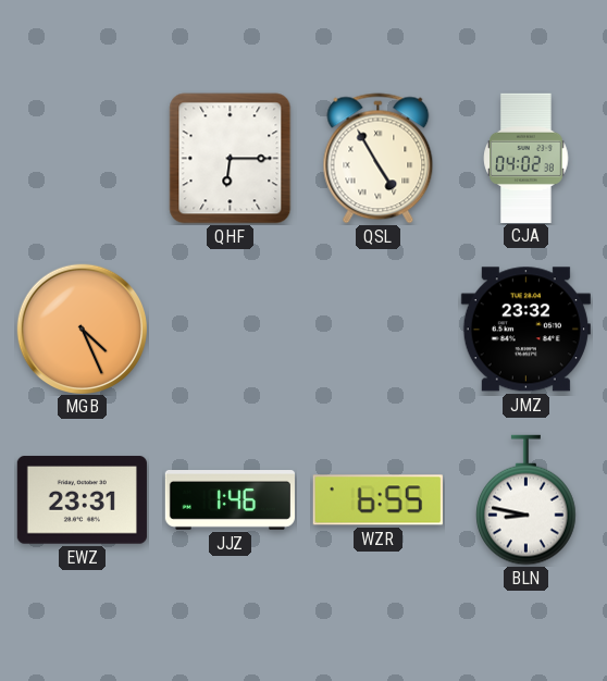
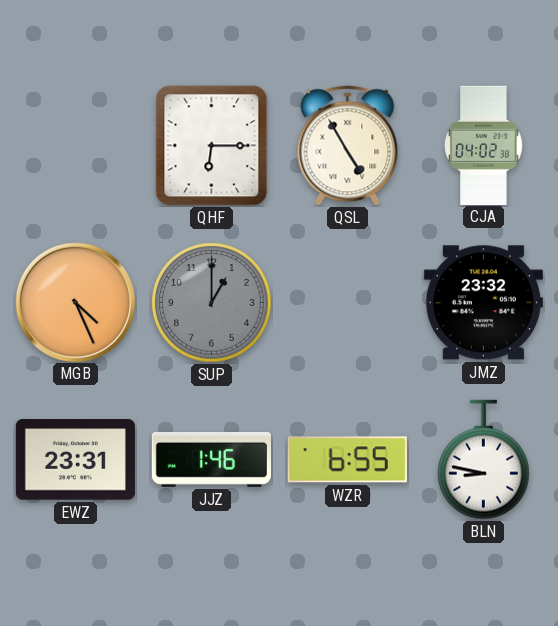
SUP: none -> 1:00
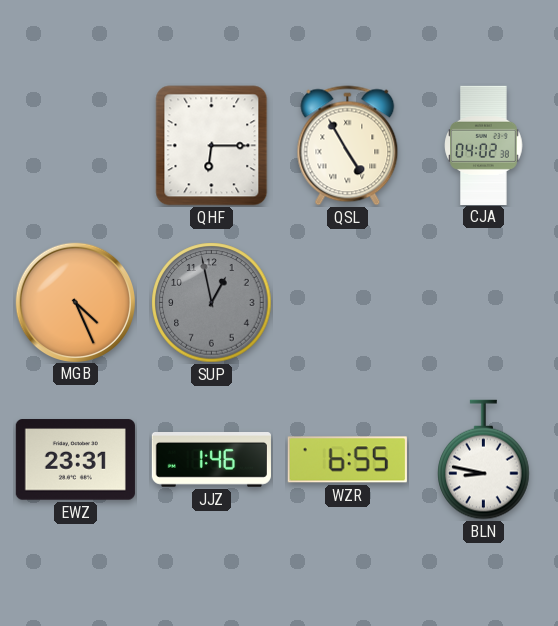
SUP: 1:00 -> 12:58
JMZ: 23:32 -> none
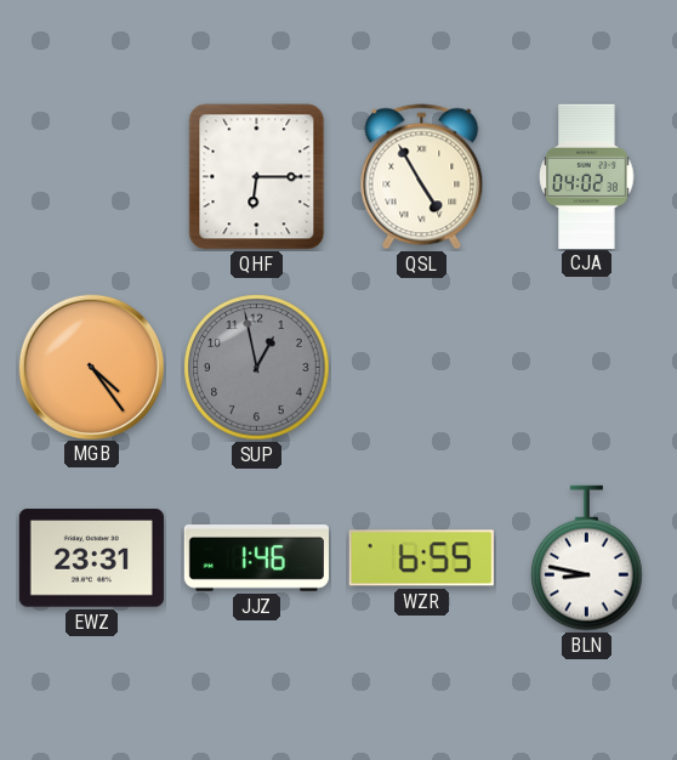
MGB: 4:26 -> 4:24
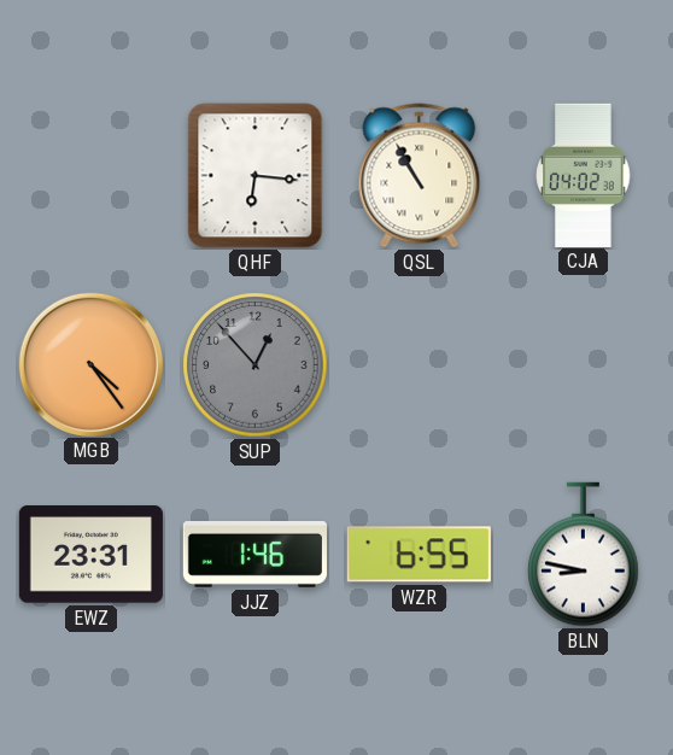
QHF: 6:15 -> 6:16
QSL: 4:55 -> 10:55
SUP: 12:58 -> 12:53
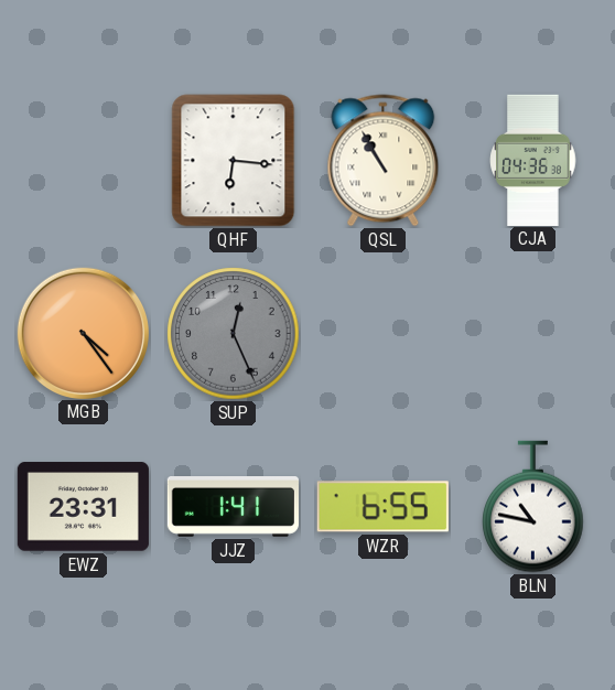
CJA: 04:02 -> 04:36
SUP: 12:53 -> 12:26
JJZ: 1:46 -> 1:41
BLN: 8:47 -> 10:47
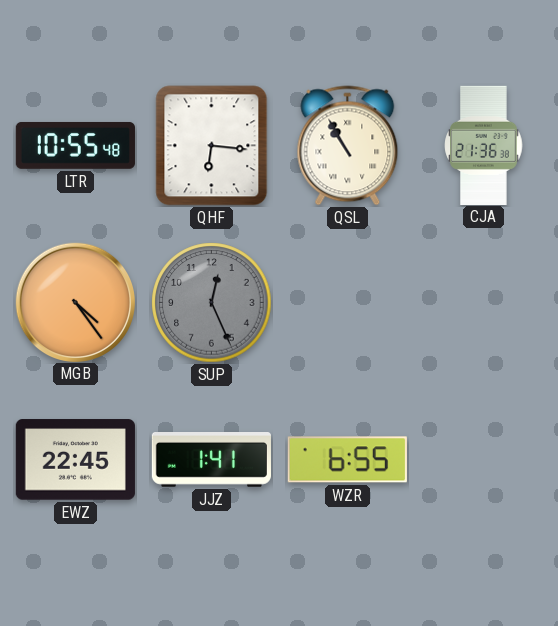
LTR: none -> 10:55
CJA: 04:36 -> 21:36
EWZ: 23:31 -> 22:45
BLN: 10:47 -> none
